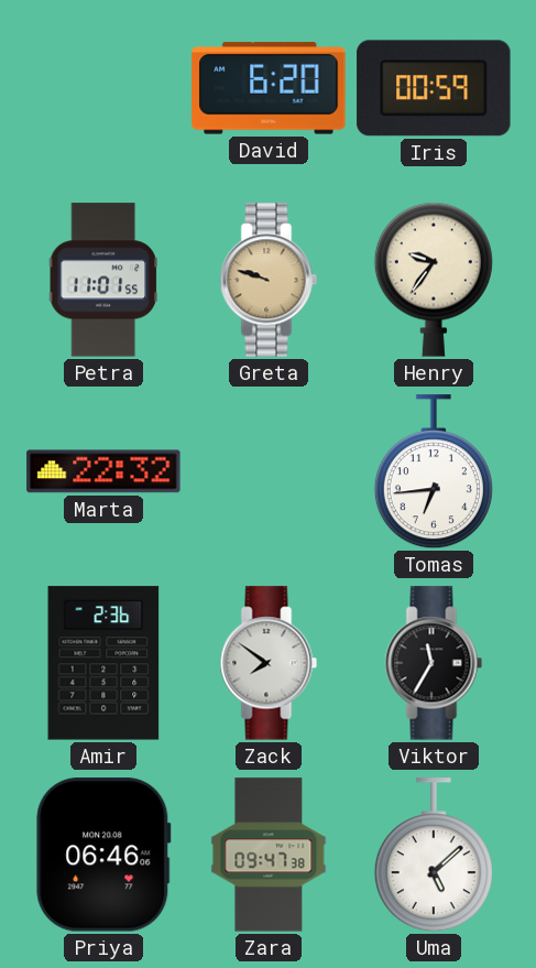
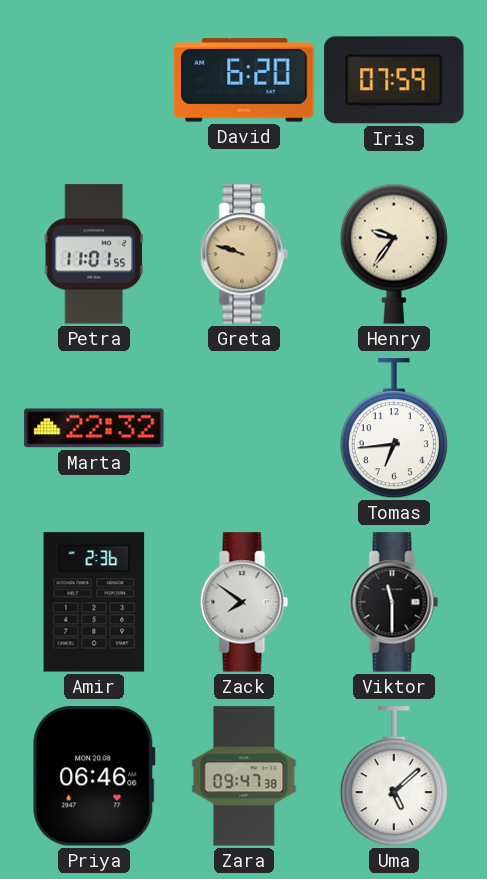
Iris: 00:59 -> 07:59
Viktor: 11:35 -> 11:30
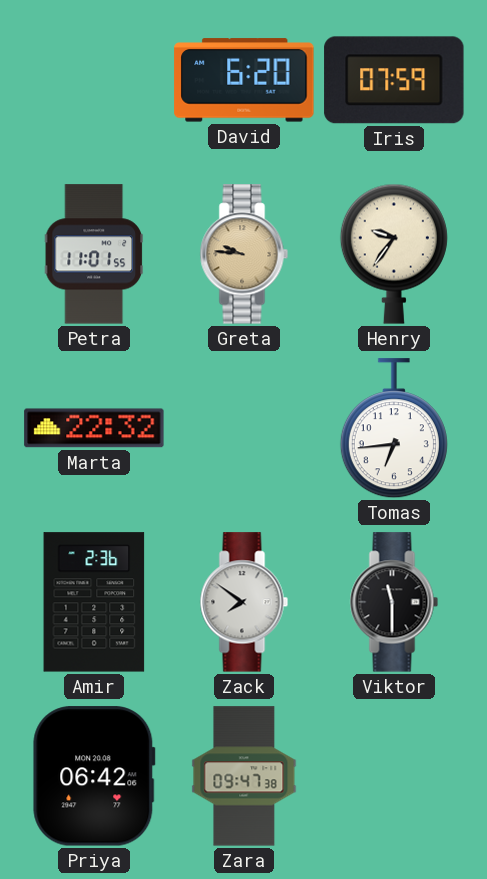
Greta: 9:48 -> 9:46
Priya: 06:46 -> 06:42
Uma: 5:08 -> none
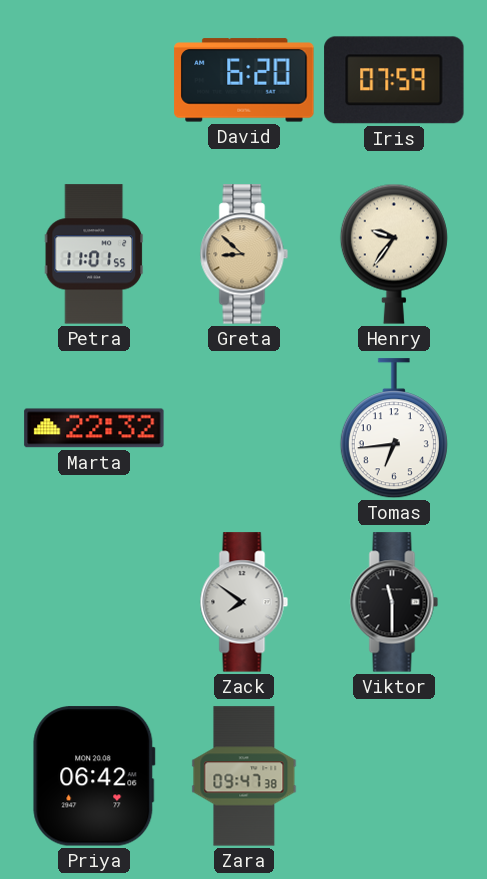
Greta: 9:46 -> 8:52
Amir: 2:36 -> none
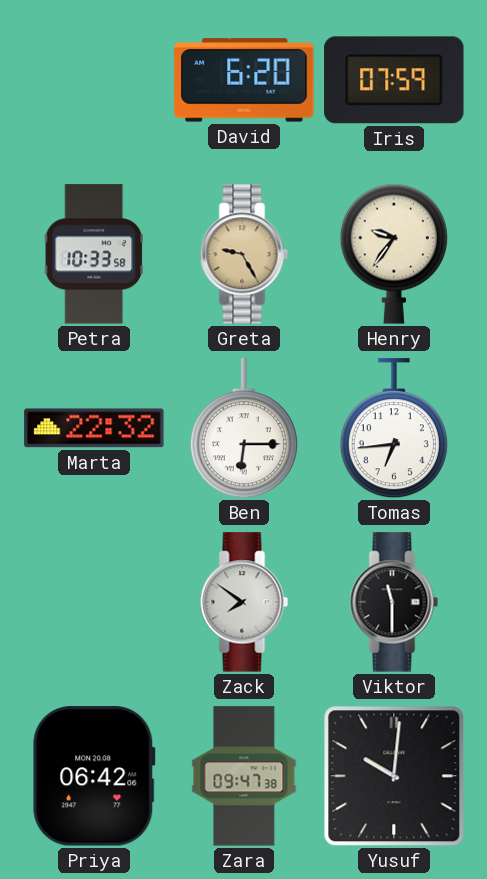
Petra: 11:01 -> 10:33
Greta: 8:52 -> 9:25
Ben: none -> 6:15
Yusuf: none -> 10:01
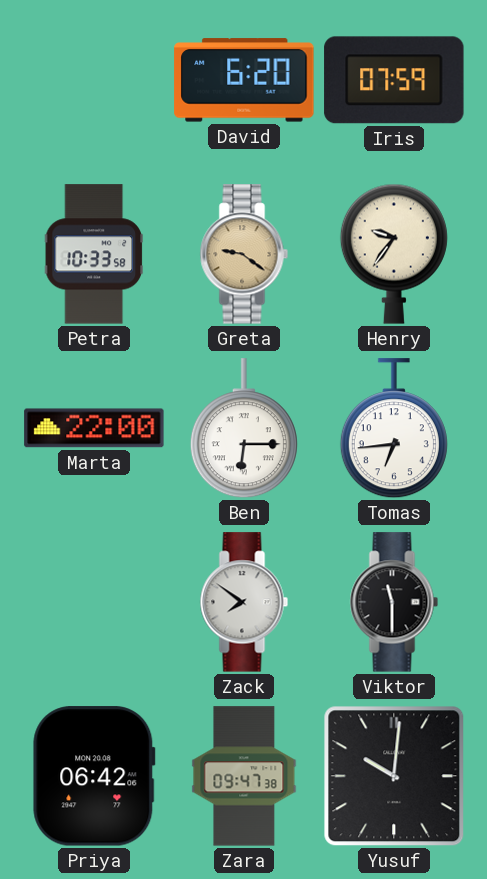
Greta: 9:25 -> 9:21
Marta: 22:32 -> 22:00
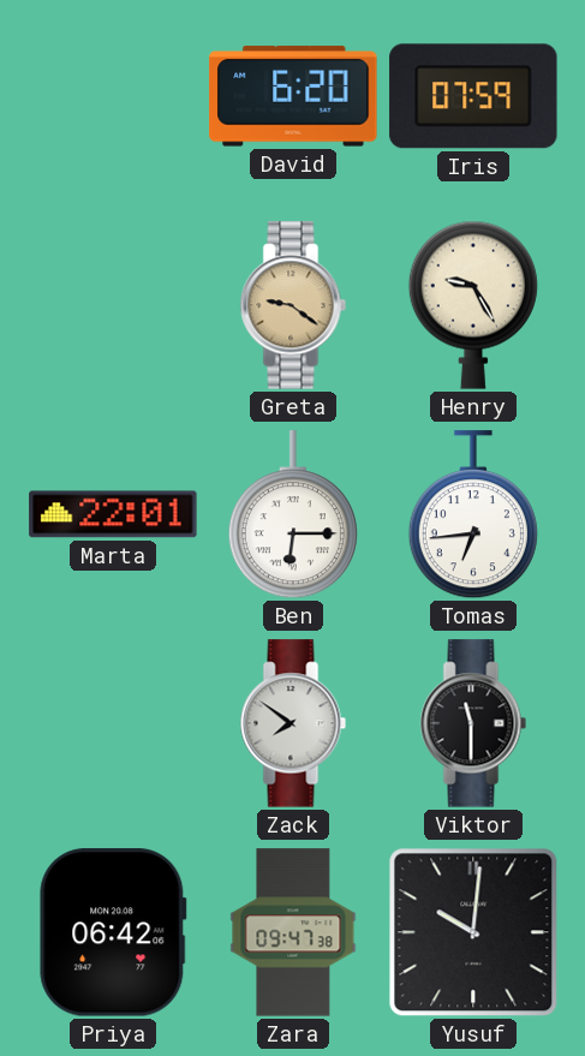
Petra: 10:33 -> none
Henry: 9:36 -> 9:25
Marta: 22:00 -> 22:01
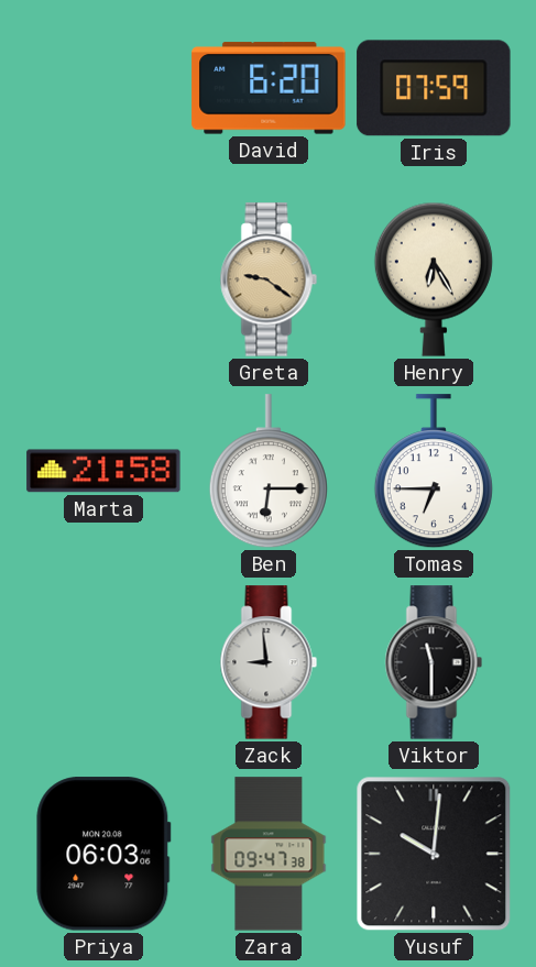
Henry: 9:25 -> 6:25
Marta: 22:01 -> 21:58
Tomas: 6:44 -> 6:45
Zack: 7:51 -> 8:59
Priya: 06:42 -> 06:03
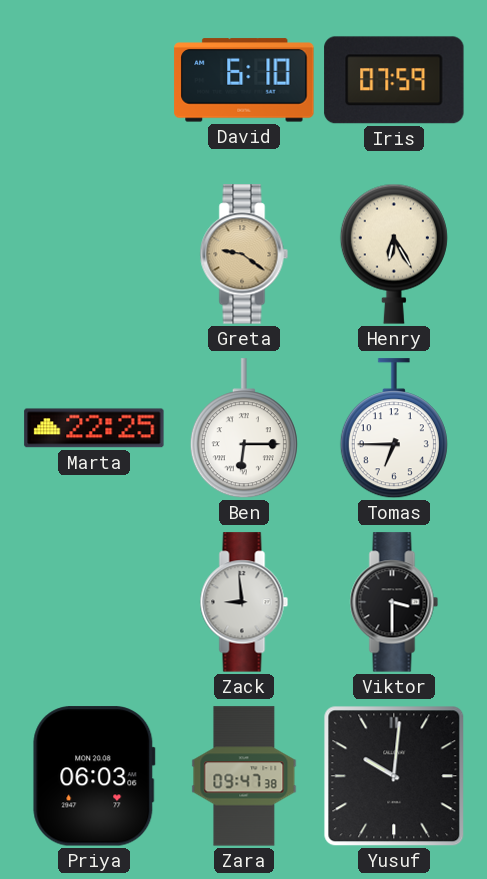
David: 6:20 -> 6:10
Marta: 21:58 -> 22:25
Viktor: 11:30 -> 3:30
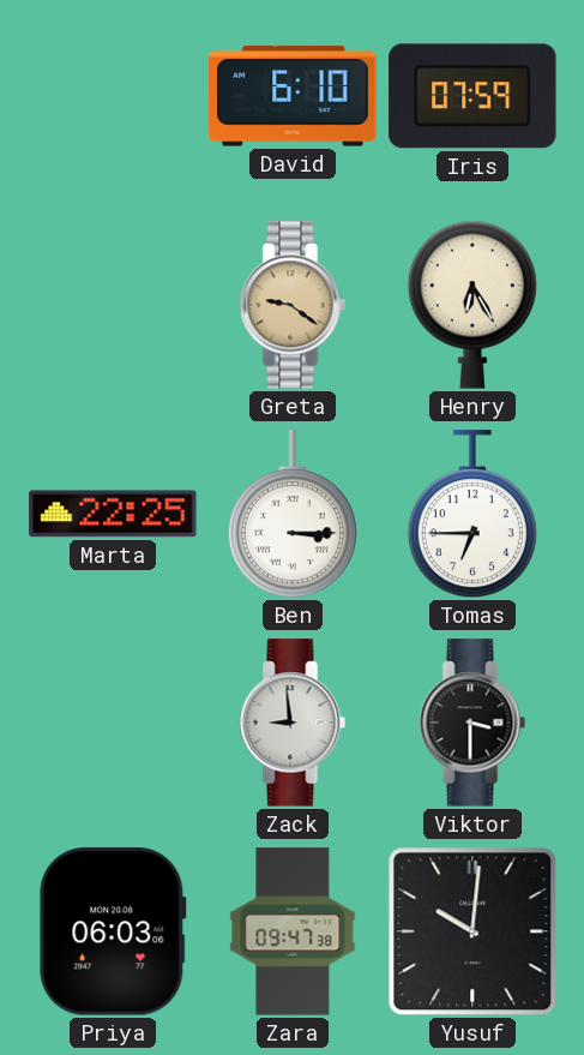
Ben: 6:15 -> 3:15
